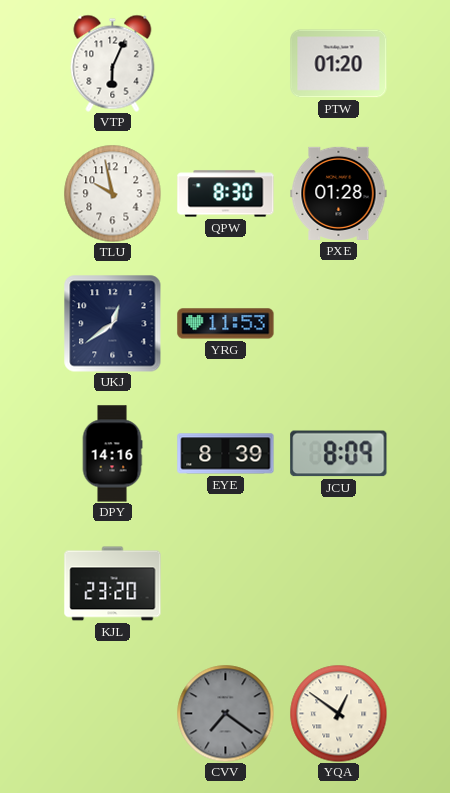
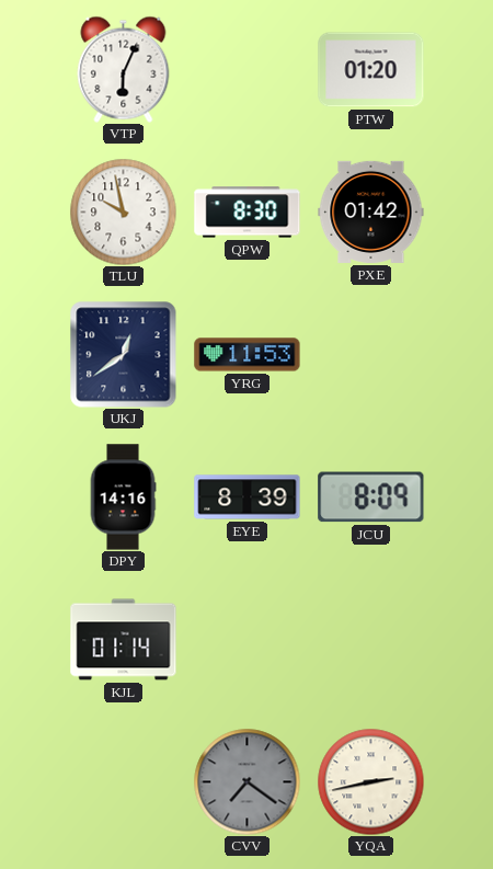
PXE: 01:28 -> 01:42
KJL: 23:20 -> 01:14
YQA: 12:51 -> 2:43
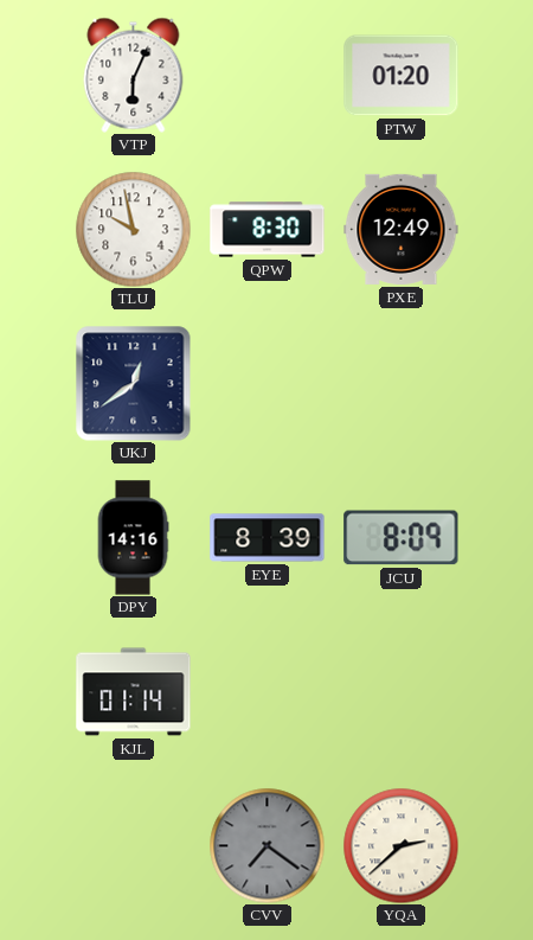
PXE: 01:42 -> 12:49
YRG: 11:53 -> none
YQA: 2:43 -> 2:38
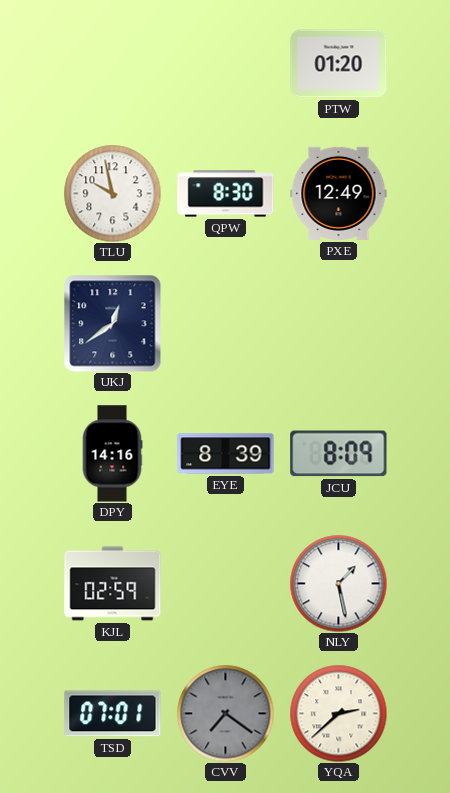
VTP: 6:04 -> none
KJL: 01:14 -> 02:59
NLY: none -> 1:28
TSD: none -> 07:01
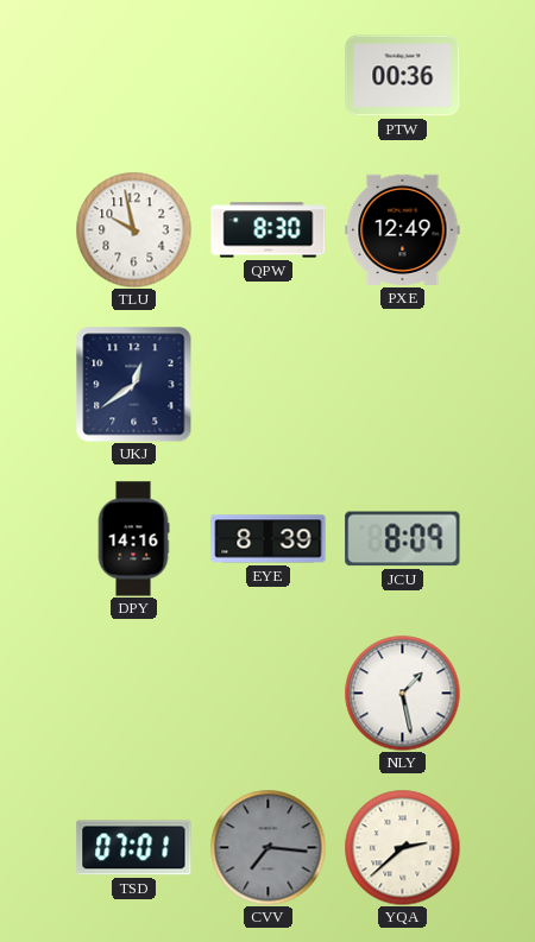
PTW: 01:20 -> 00:36
KJL: 02:59 -> none
CVV: 7:21 -> 7:16
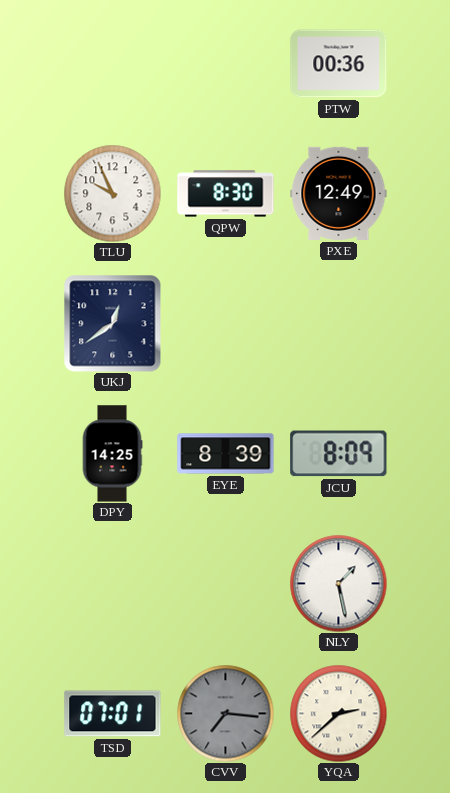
TLU: 9:58 -> 9:56
DPY: 14:16 -> 14:25
